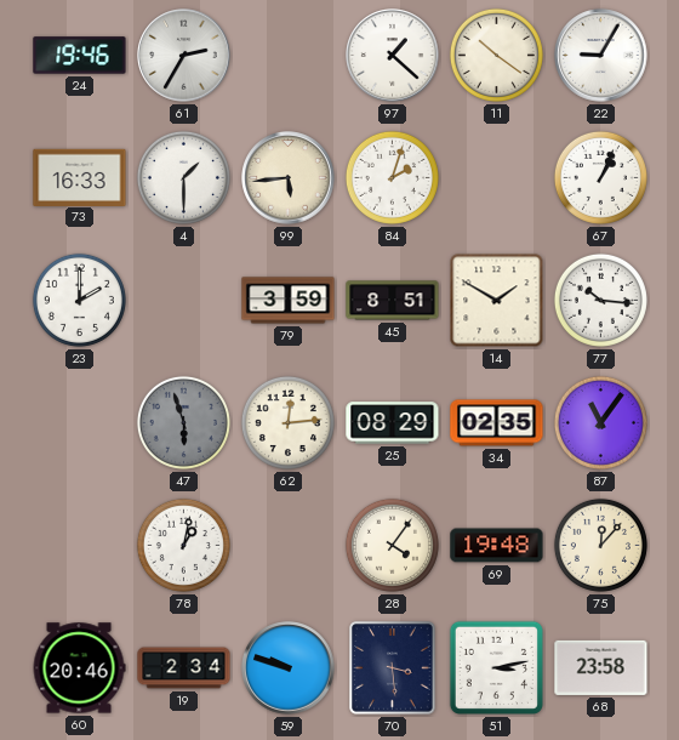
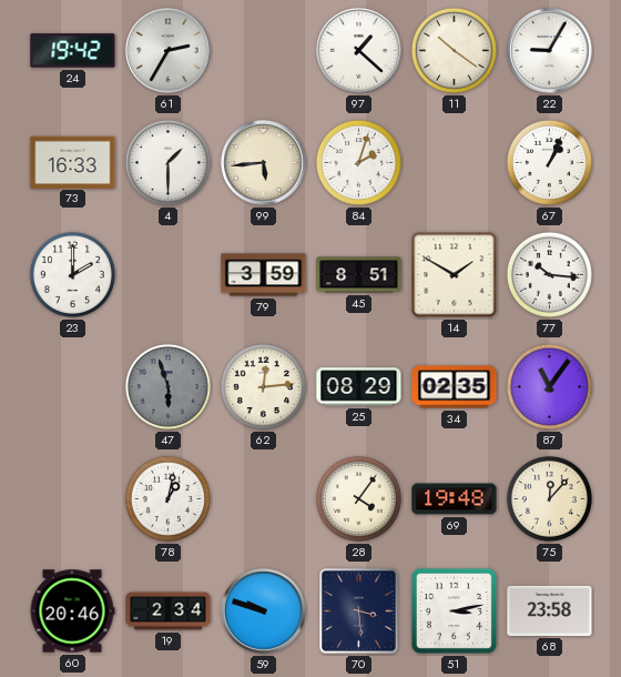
24: 19:46 -> 19:42
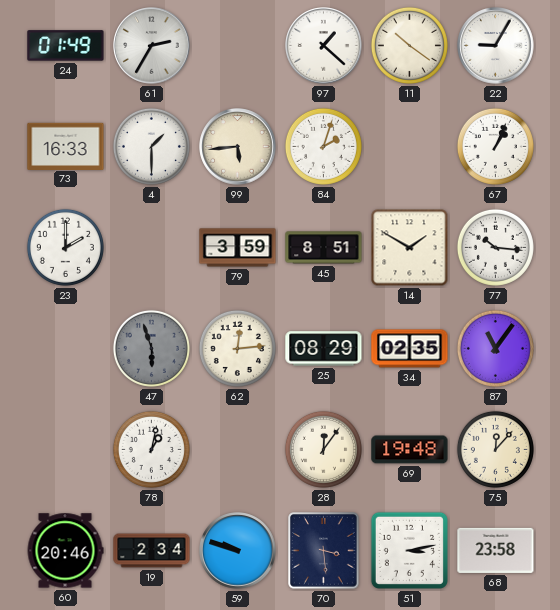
24: 19:42 -> 01:49
28: 4:06 -> 12:06
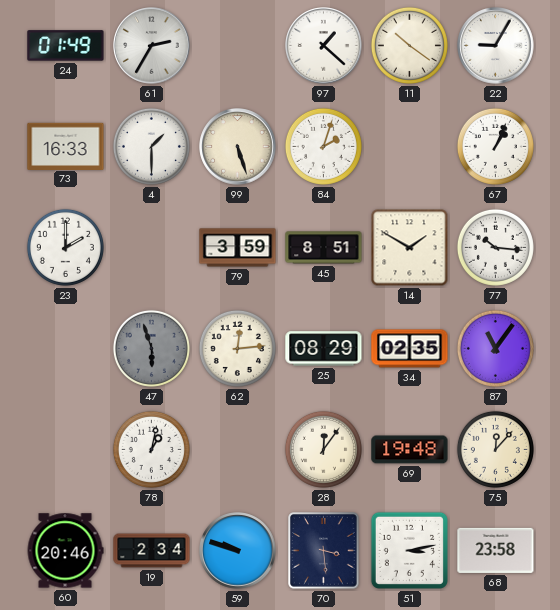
99: 5:44 -> 5:27
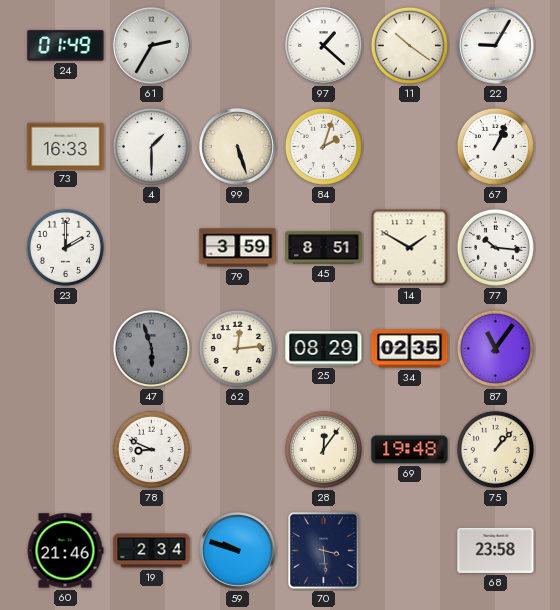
78: 1:02 -> 8:49
75: 12:07 -> 1:07
60: 20:46 -> 21:46
51: 3:13 -> none
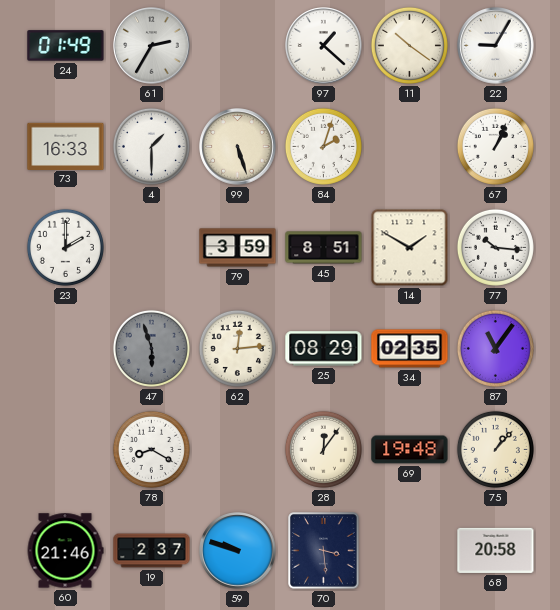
78: 8:49 -> 8:20
19: 2:34 -> 2:37
68: 23:58 -> 20:58
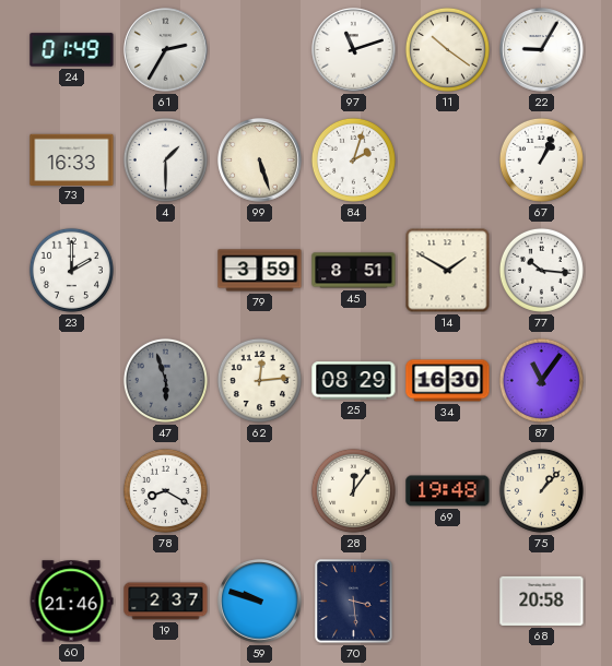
97: 1:22 -> 11:12
34: 02:35 -> 16:30
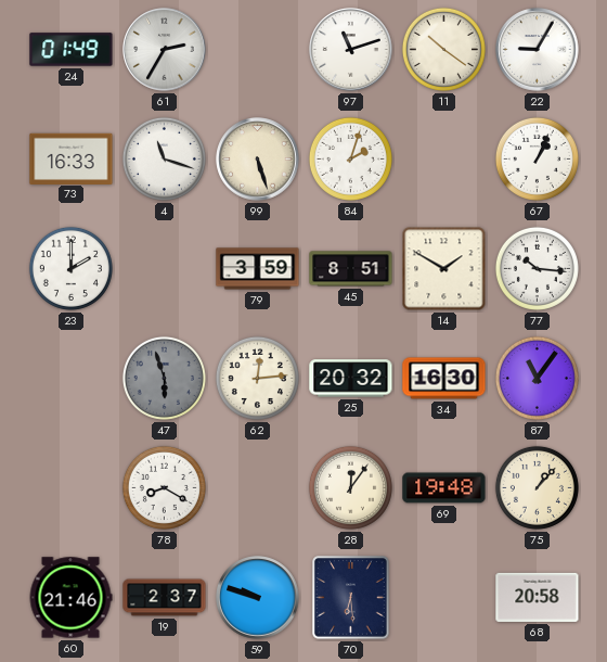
4: 1:30 -> 11:18
25: 08:29 -> 20:32
70: 3:29 -> 6:29
